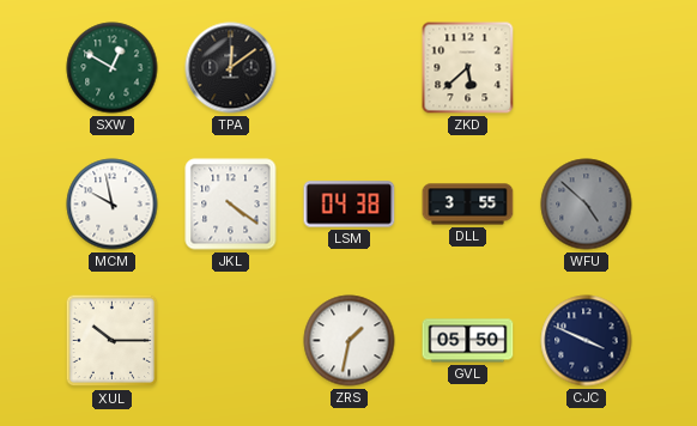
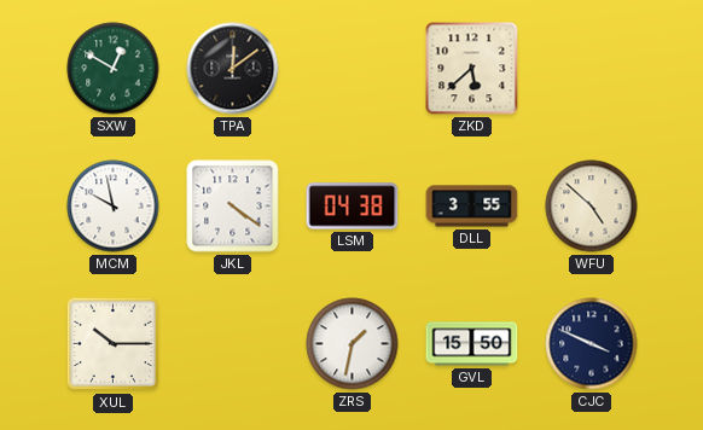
WFU dial: grey -> cream
GVL: 05:50 -> 15:50
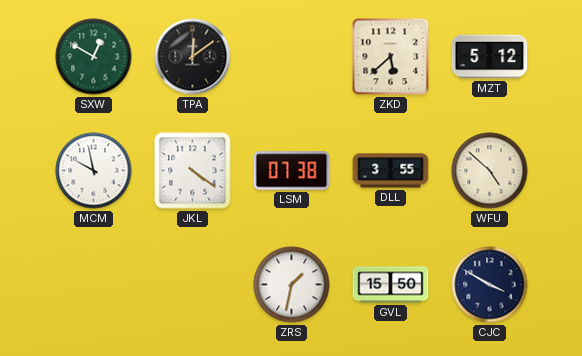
MZT: none -> 5:12
LSM: 04:38 -> 07:38
XUL: 10:15 -> none
CJC: 3:49 -> 3:50
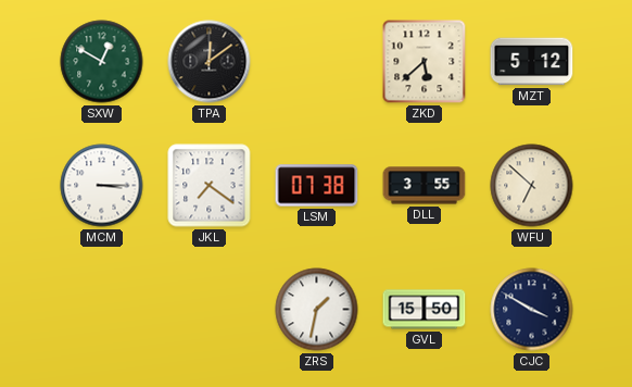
MCM: 9:58 -> 3:15
JKL: 4:21 -> 7:21
WFU: 4:52 -> 6:52
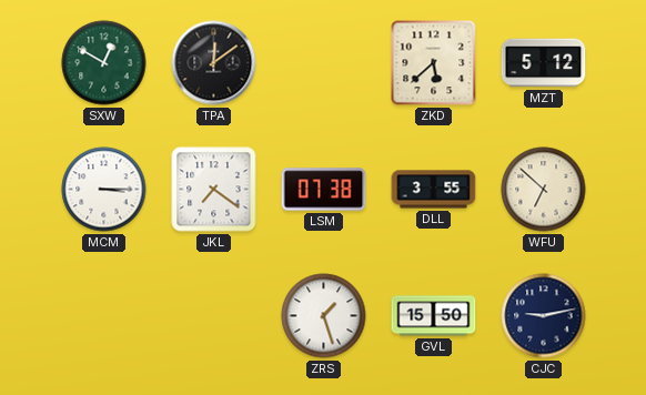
ZRS: 1:32 -> 1:27
CJC: 3:50 -> 9:13
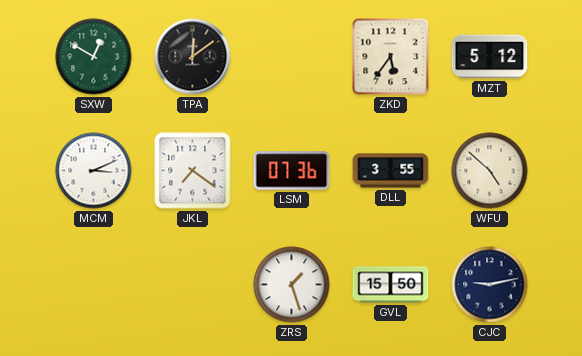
ZKD: 5:38 -> 5:36
MCM: 3:15 -> 3:11
LSM: 07:38 -> 07:36
WFU: 6:52 -> 4:52
